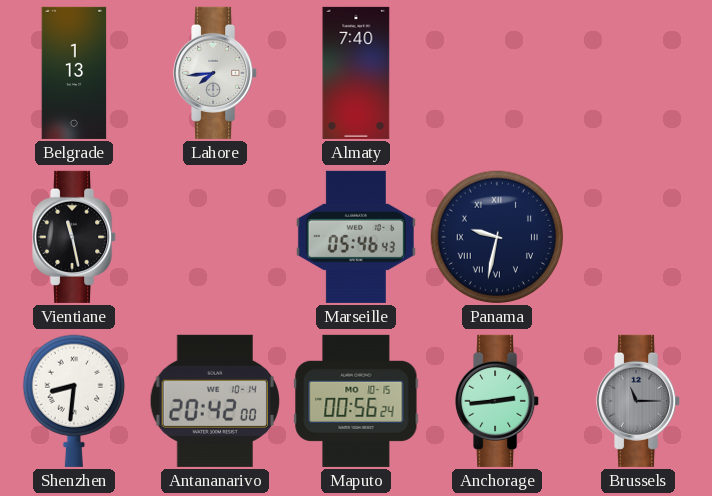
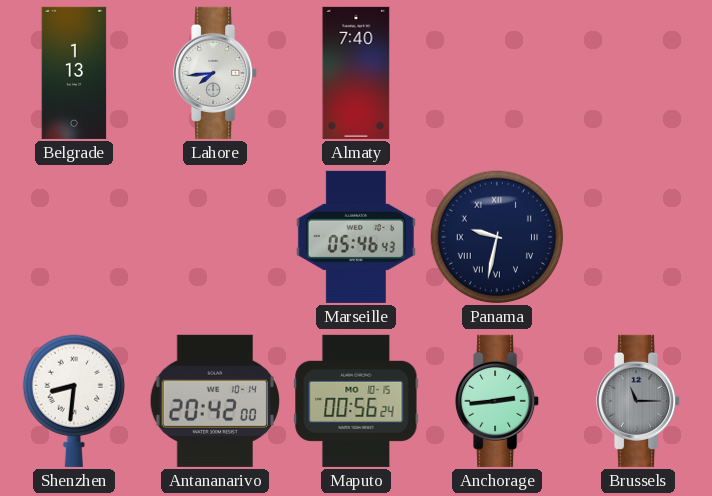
Vientiane: 11:28 -> none
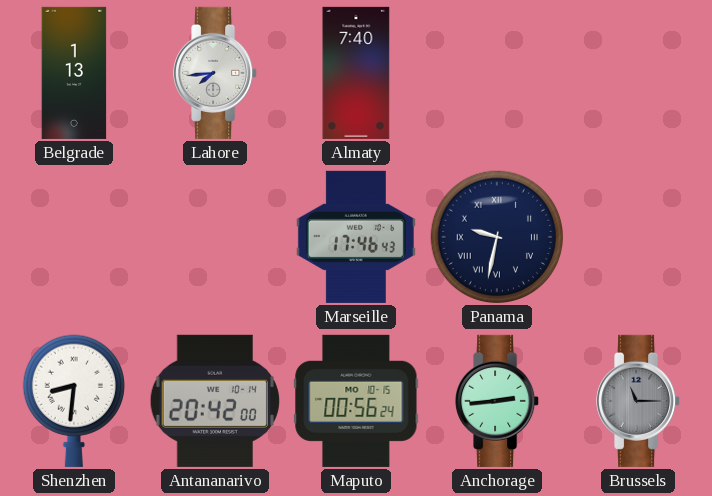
Marseille: 05:46 -> 17:46
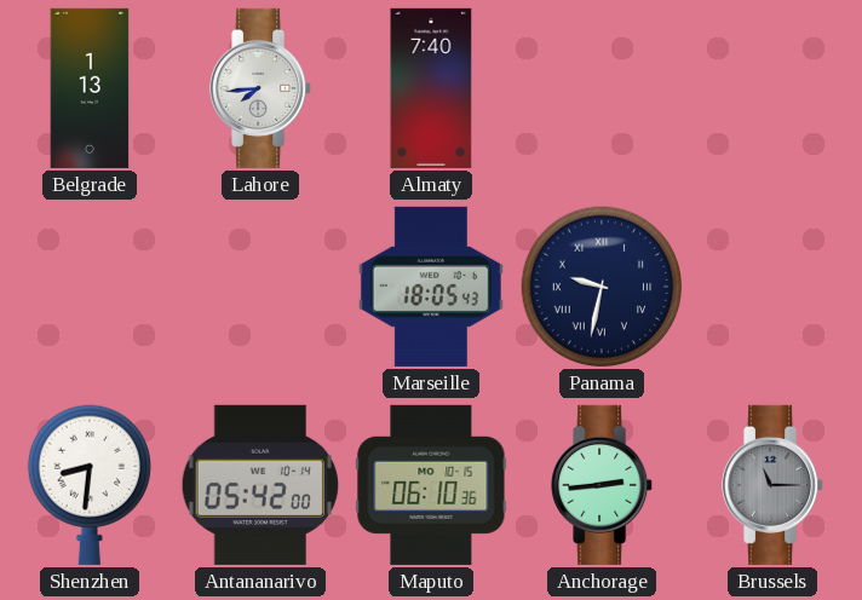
Marseille: 17:46 -> 18:05
Antananarivo: 20:42 -> 05:42
Maputo: 00:56 -> 06:10
